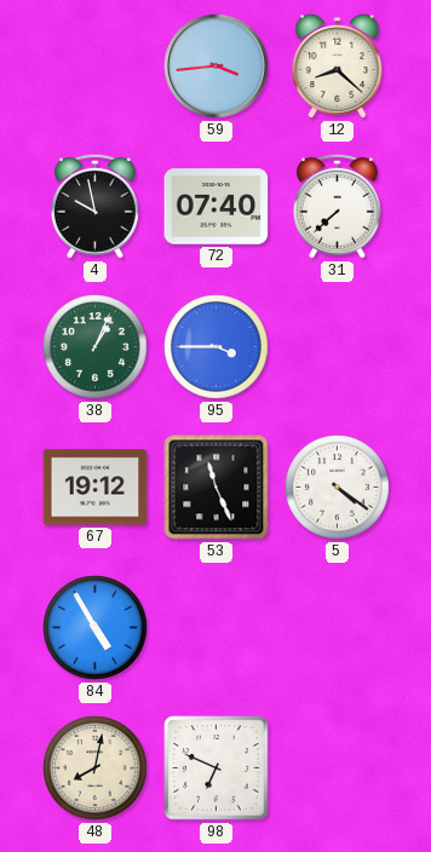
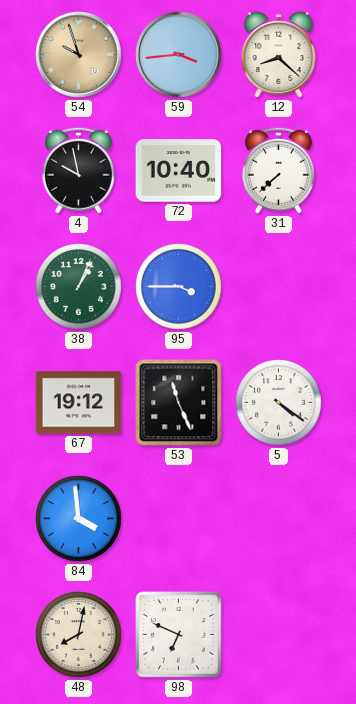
54: none -> 9:57
72: 07:40 -> 10:40
84: 4:55 -> 3:59
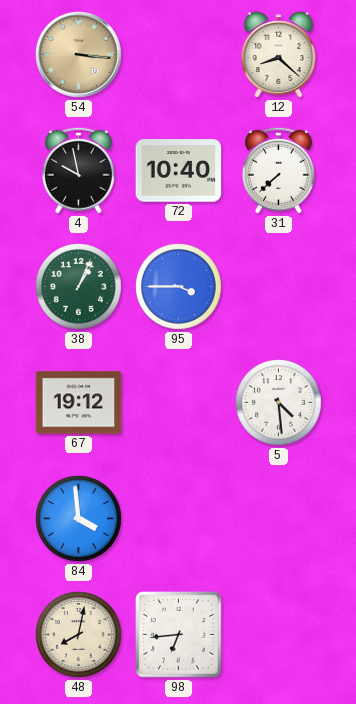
54: 9:57 -> 3:16
59: 3:44 -> none
53: 11:26 -> none
5: 4:21 -> 4:29
98: 6:49 -> 6:44
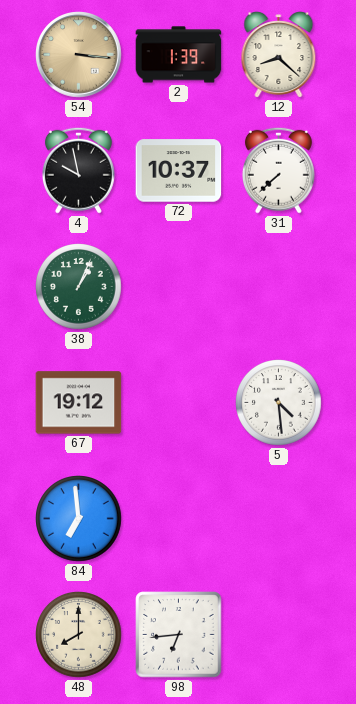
2: none -> 1:39
72: 10:40 -> 10:37
95: 3:45 -> none
84: 3:59 -> 6:59
48: 8:02 -> 8:00
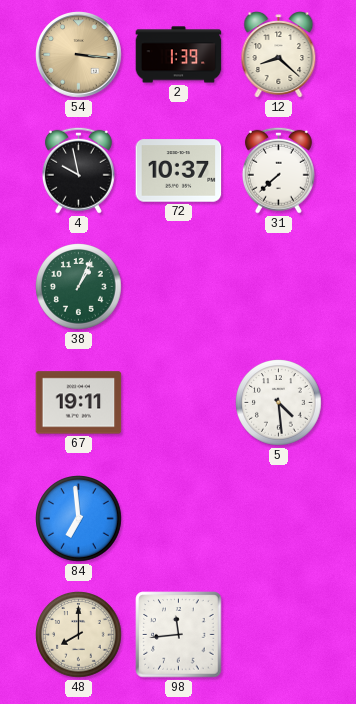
67: 19:12 -> 19:11
98: 6:44 -> 11:44
